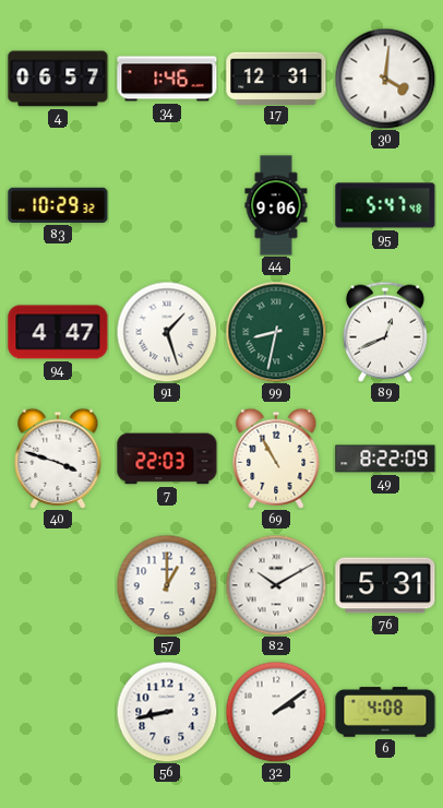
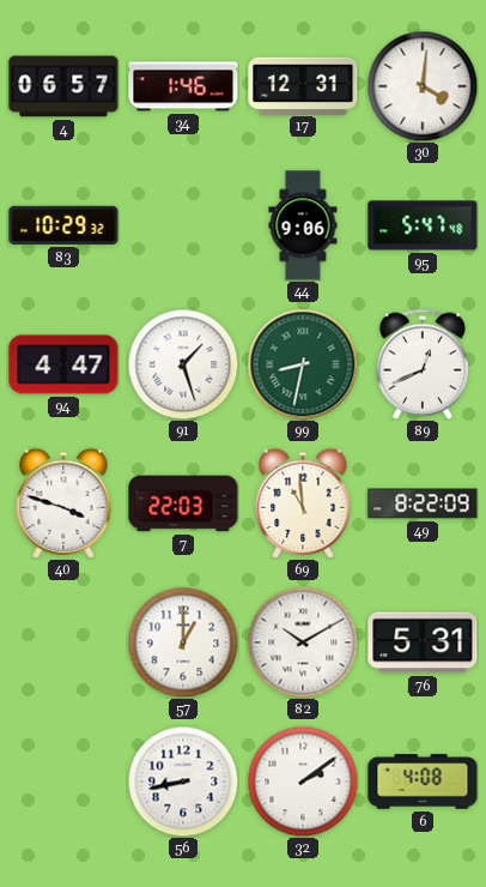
69: 10:55 -> 10:59
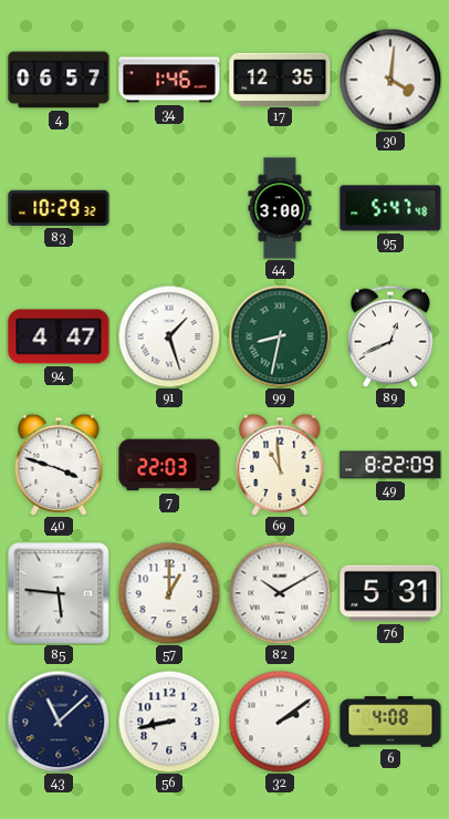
17: 12:31 -> 12:35
44: 9:06 -> 3:00
85: none -> 5:46
43: none -> 11:08
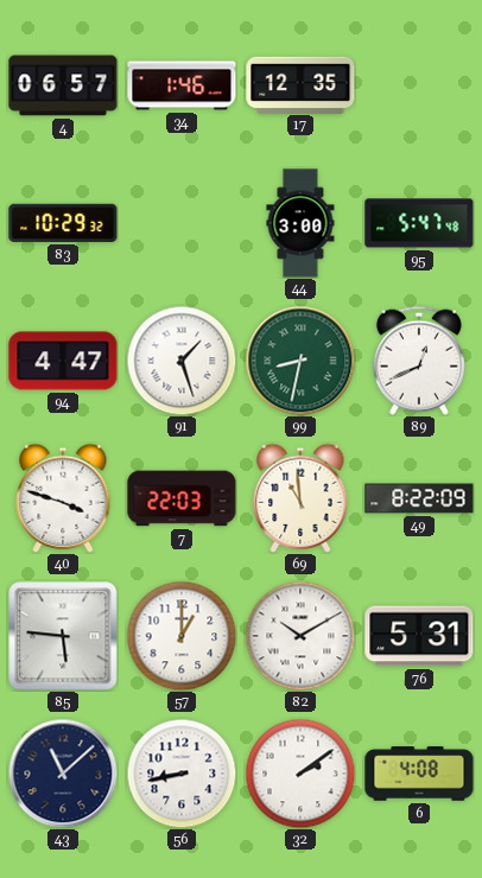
30: 4:01 -> none
